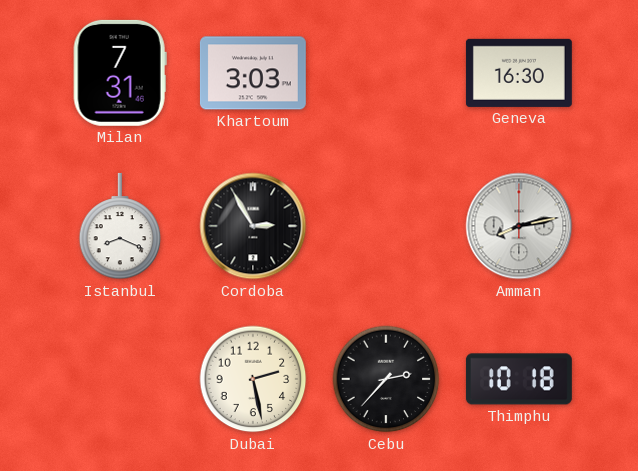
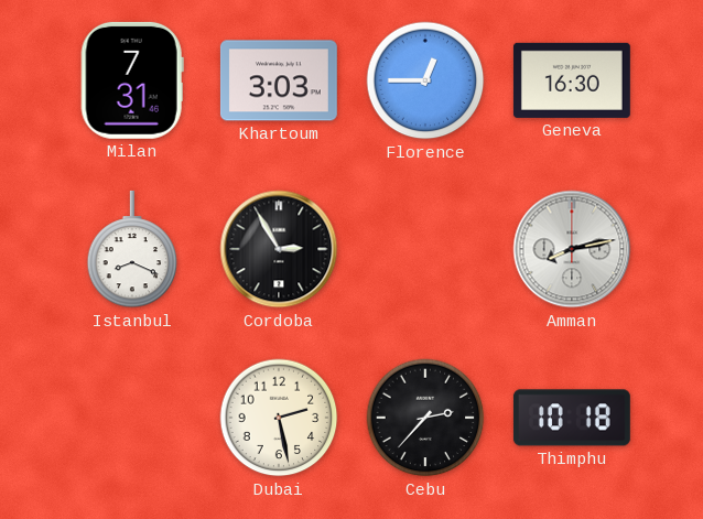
Florence: none -> 12:45
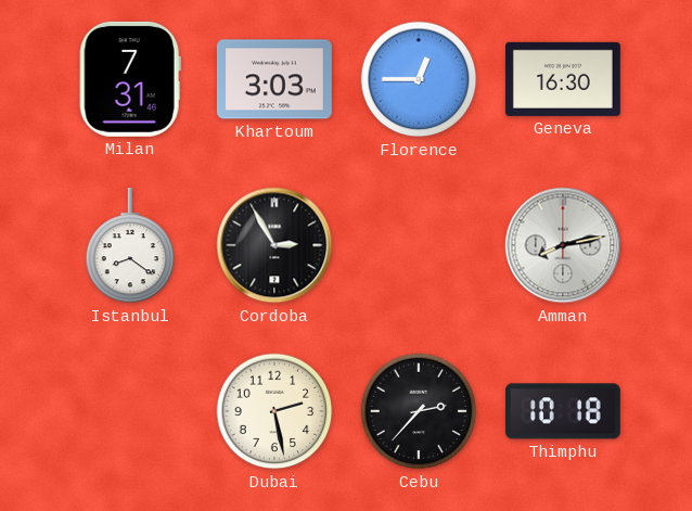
Istanbul: 8:19 -> 8:21
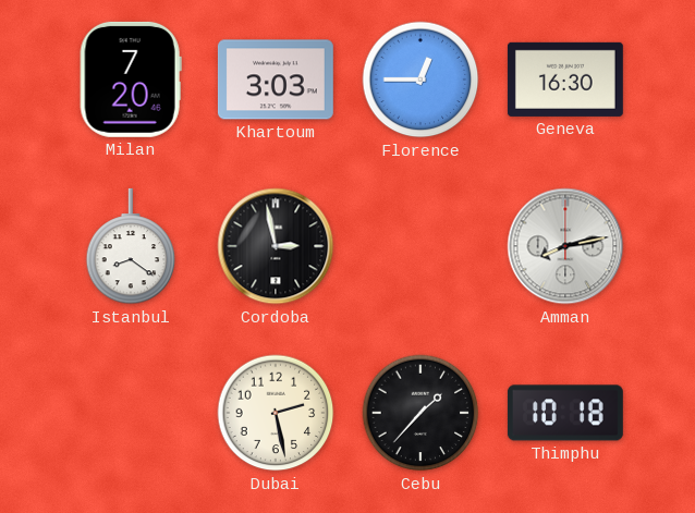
Milan: 7:31 -> 7:20
Cordoba: 2:55 -> 2:58
Cebu: 2:37 -> 1:37
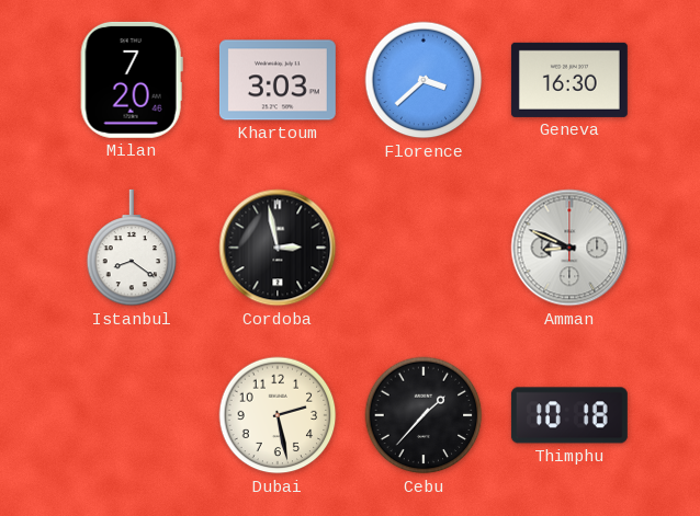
Florence: 12:45 -> 3:38
Amman: 8:13 -> 8:49
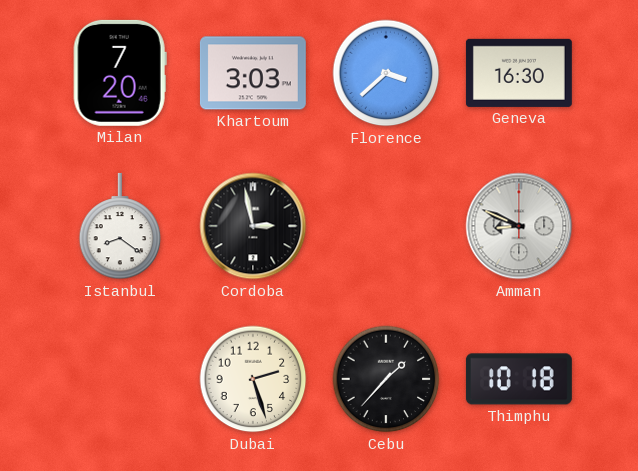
Dubai: 2:28 -> 2:27
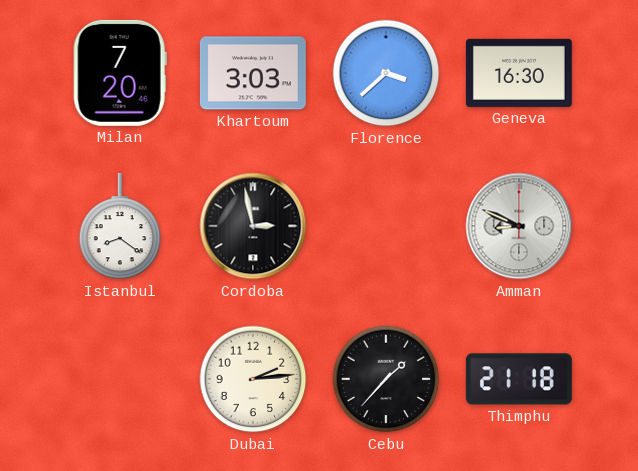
Dubai: 2:27 -> 2:14
Thimphu: 10:18 -> 21:18
